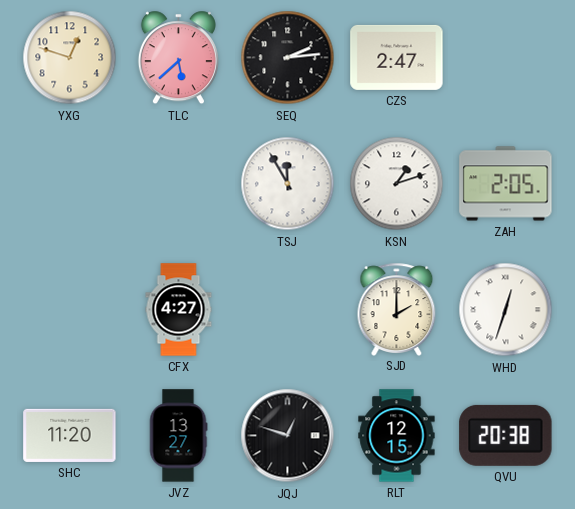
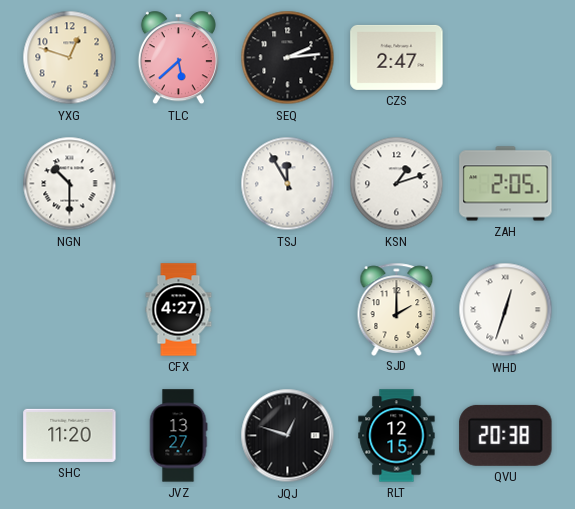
NGN: none -> 10:30
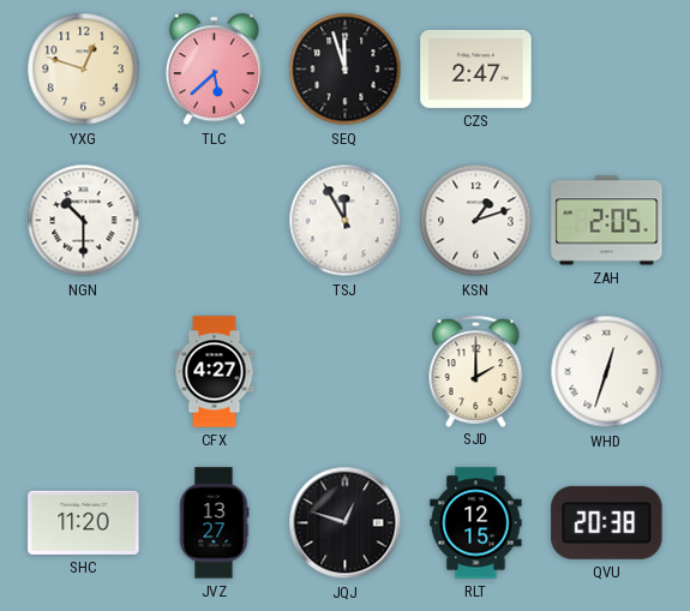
SEQ: 2:14 -> 11:57
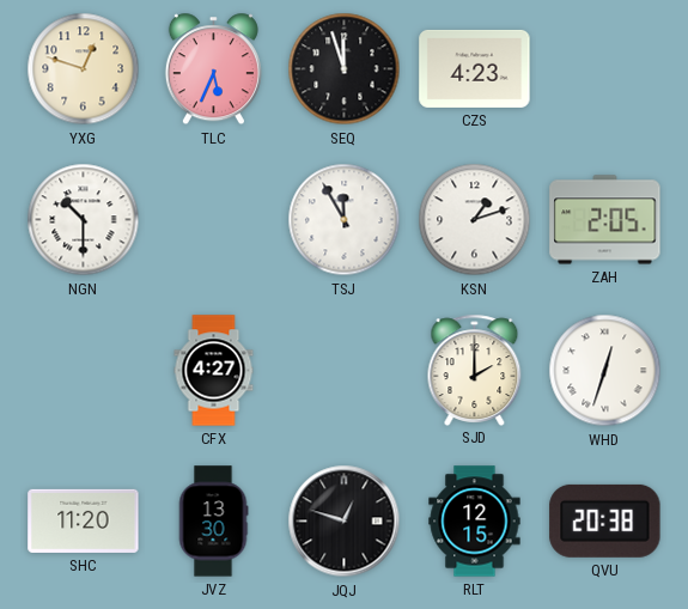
TLC: 5:38 -> 5:34
CZS: 2:47 -> 4:23
JVZ: 13:27 -> 13:30
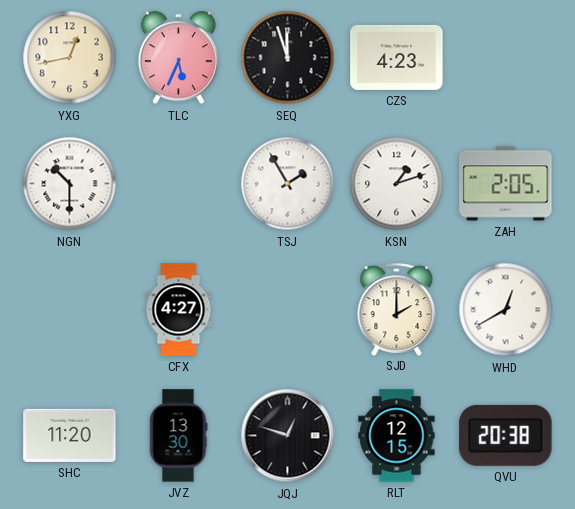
YXG: 12:48 -> 12:43
TSJ: 11:55 -> 1:55
WHD: 12:33 -> 12:40
